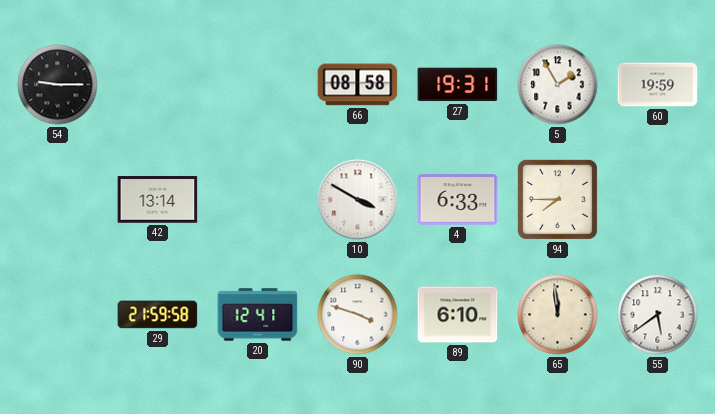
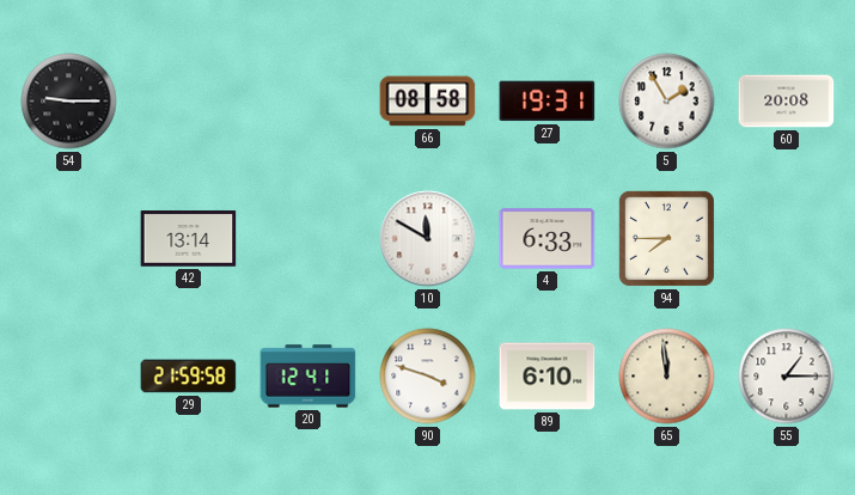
60: 19:59 -> 20:08
10: 3:50 -> 11:50
55: 5:39 -> 1:15
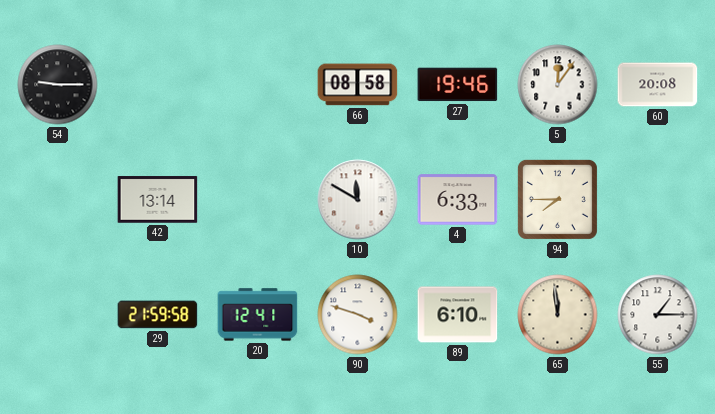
27: 19:31 -> 19:46
5: 1:55 -> 12:06
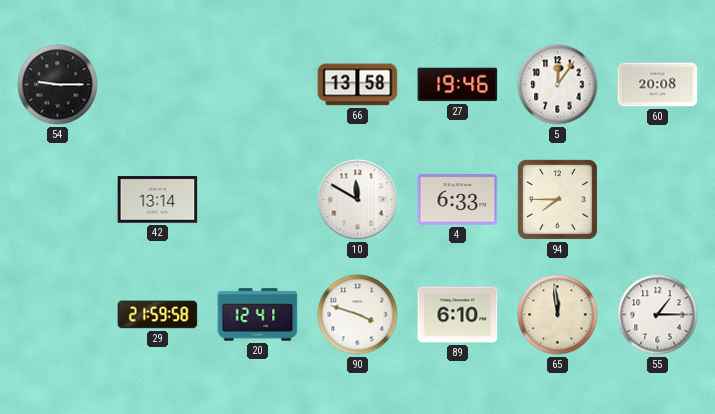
66: 08:58 -> 13:58
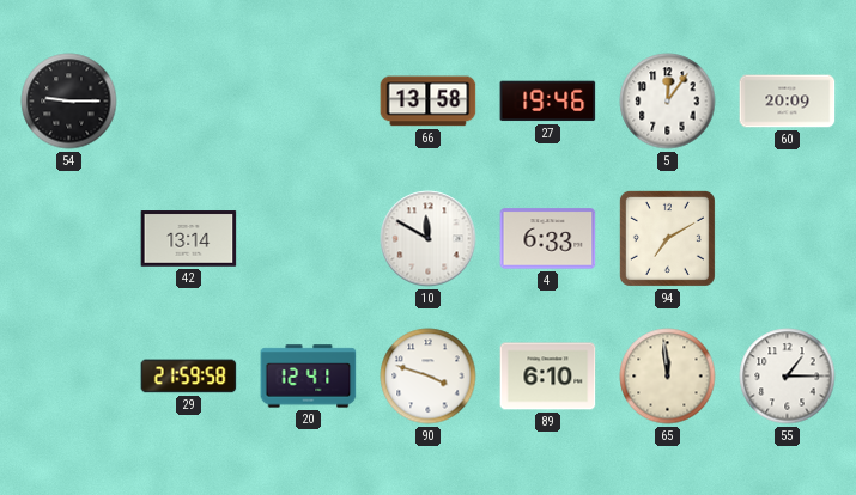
60: 20:08 -> 20:09
94: 7:45 -> 7:10
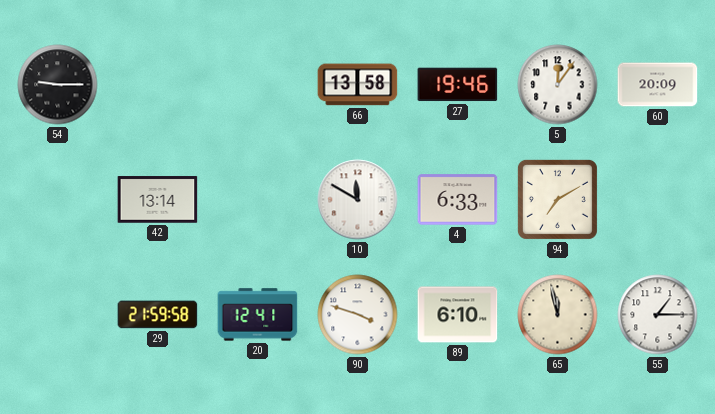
65: 11:59 -> 11:58
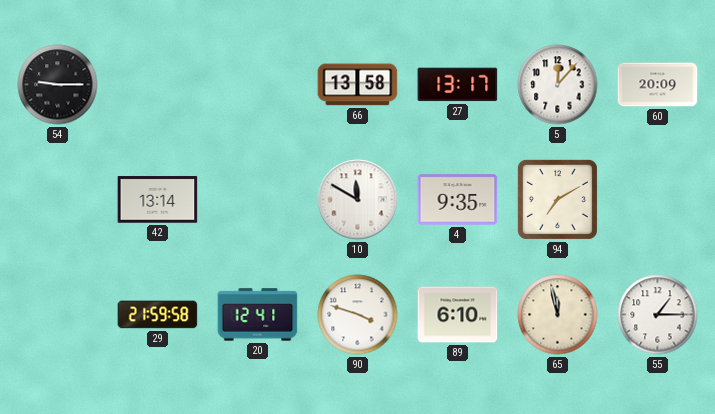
27: 19:46 -> 13:17
5: 12:06 -> 12:07
4: 6:33 -> 9:35
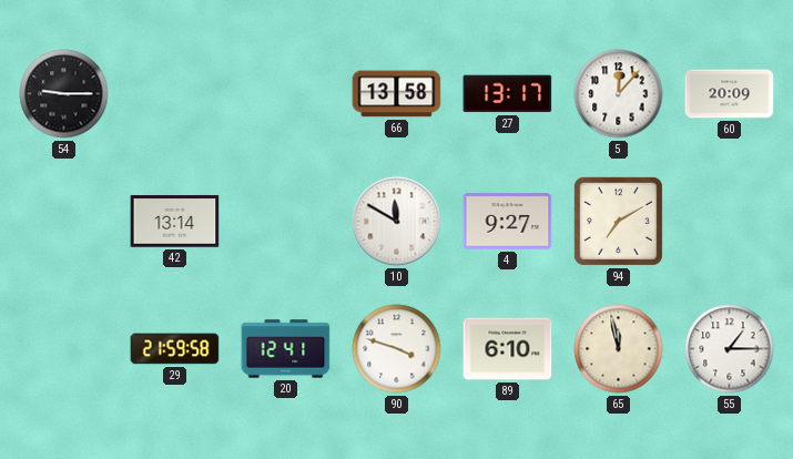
4: 9:35 -> 9:27
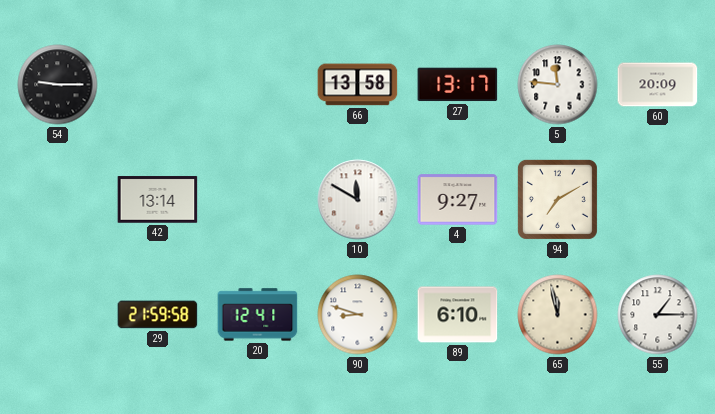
5: 12:07 -> 11:46
90: 3:48 -> 8:48
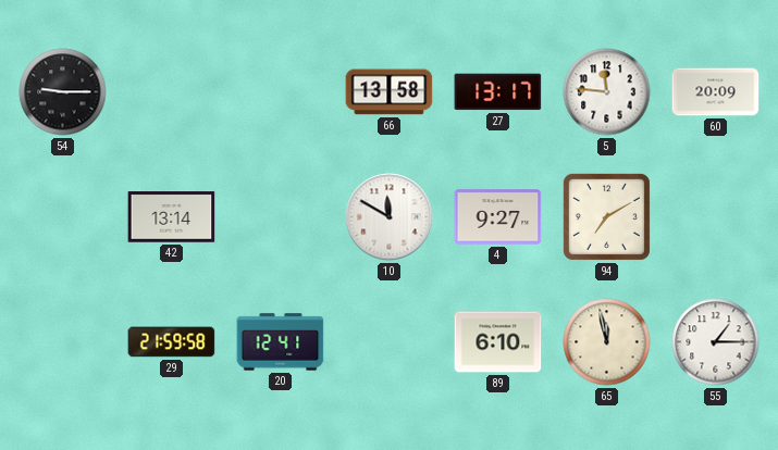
90: 8:48 -> none
